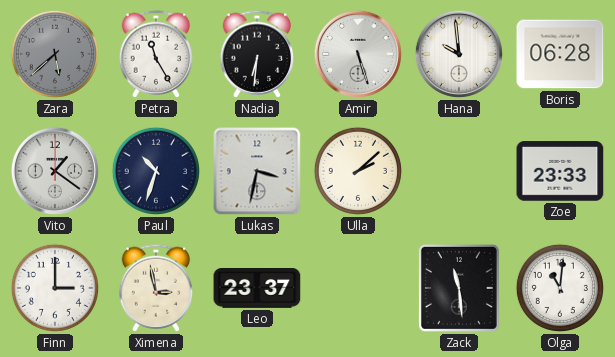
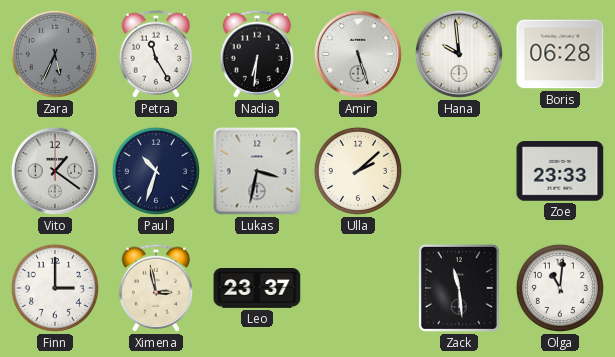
Zara: 5:38 -> 5:34
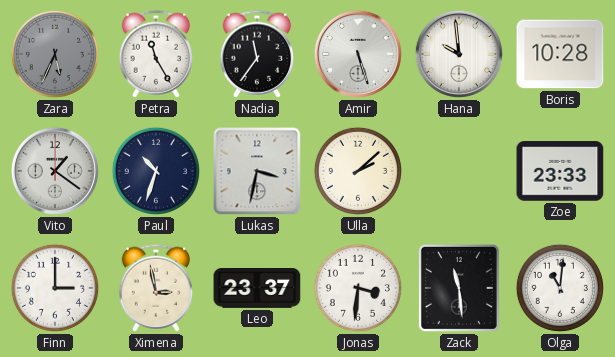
Nadia: 6:31 -> 11:36
Boris: 06:28 -> 10:28
Jonas: none -> 3:31
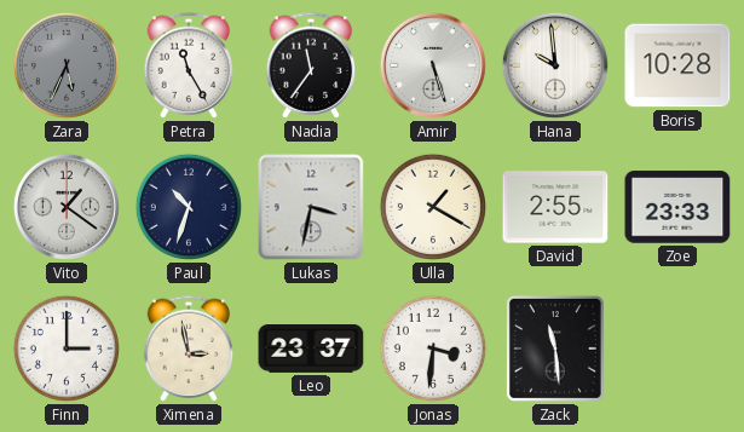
Ulla: 2:08 -> 1:20
David: none -> 2:55
Olga: 11:01 -> none
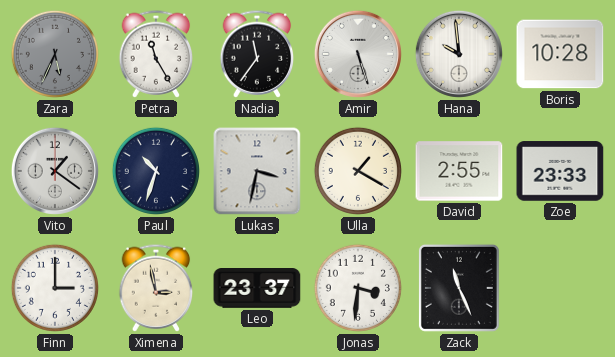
Zack: 11:29 -> 11:26
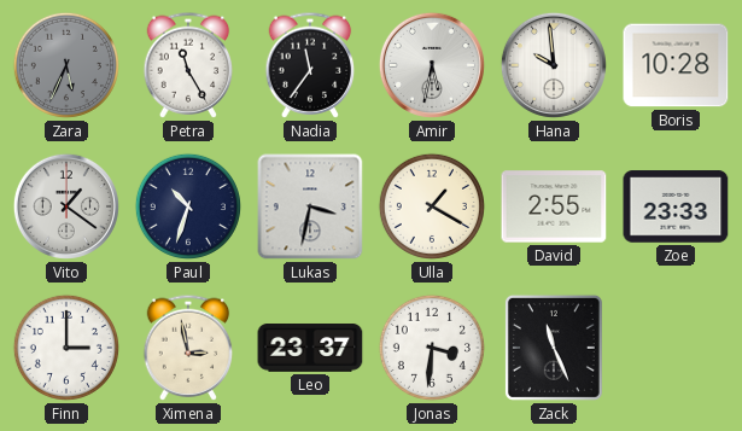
Amir: 5:27 -> 5:32
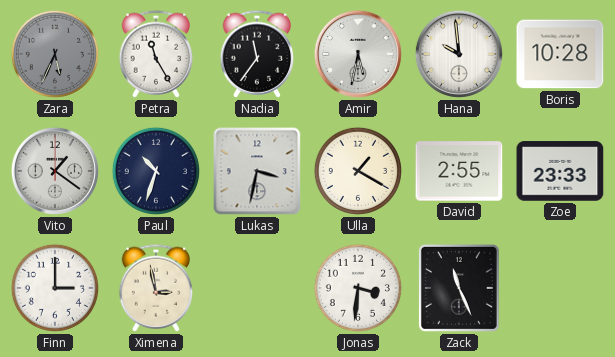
Leo: 23:37 -> none
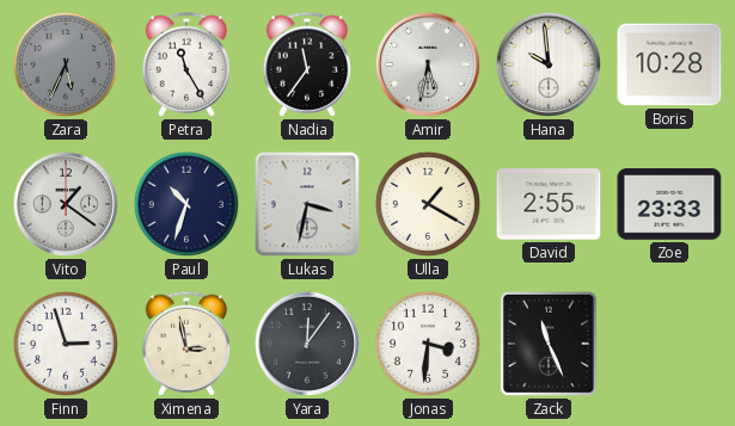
Finn: 3:00 -> 2:57
Yara: none -> 12:06
